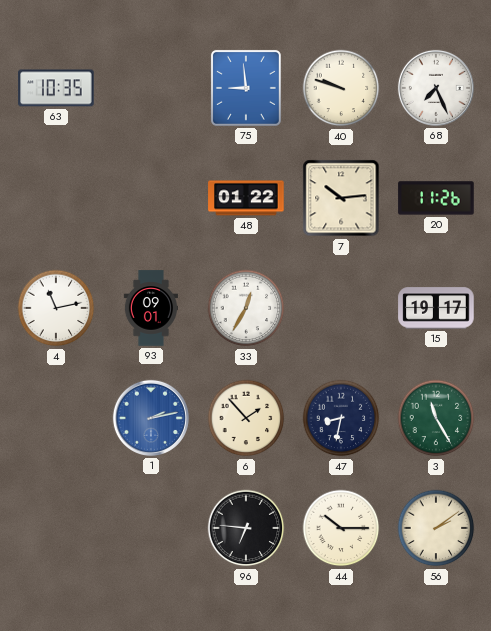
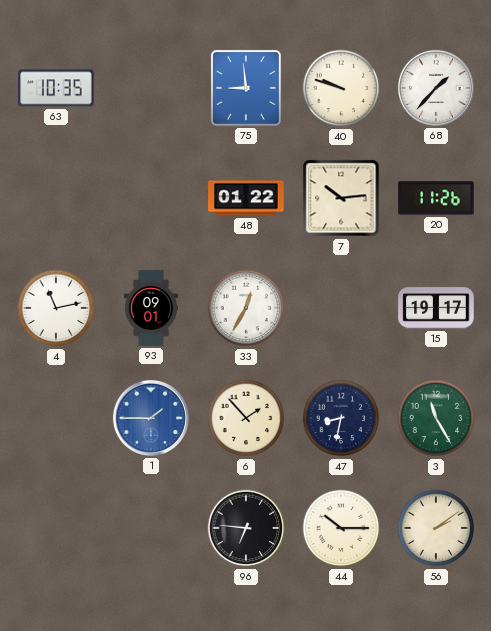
68: 7:26 -> 1:37
1: 2:13 -> 1:45
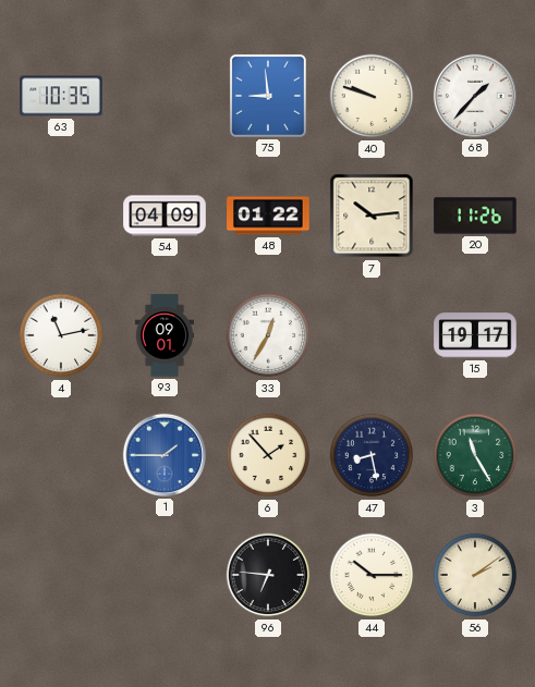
54: none -> 04:09
47: 8:32 -> 8:28
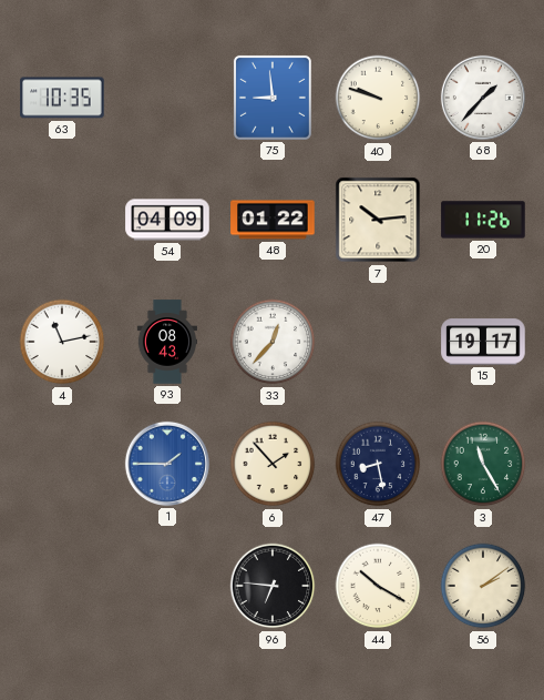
93: 09:01 -> 08:43
33: 12:35 -> 12:37
44: 10:15 -> 10:20
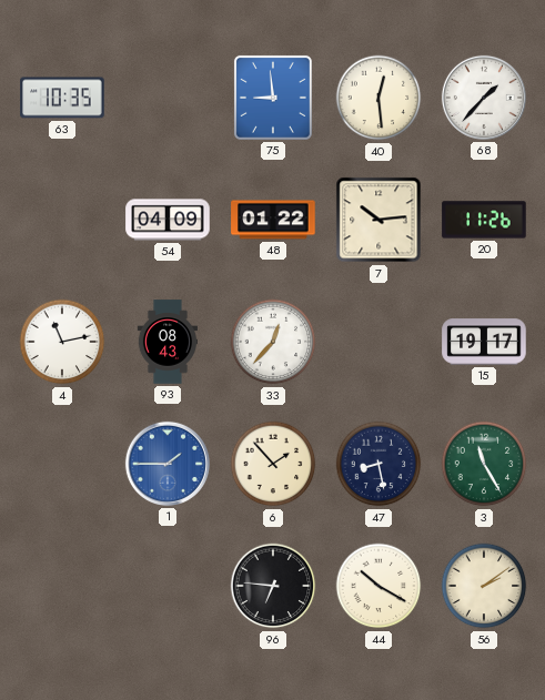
40: 9:48 -> 12:29
